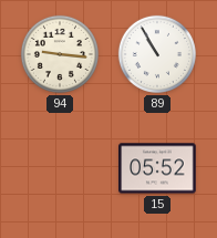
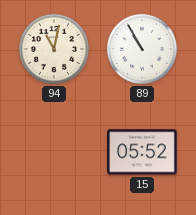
94: 9:16 -> 11:02
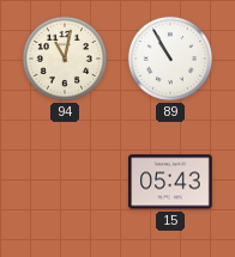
15: 05:52 -> 05:43
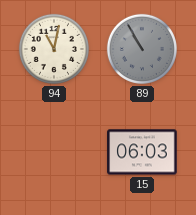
89 dial: white -> grey
15: 05:43 -> 06:03
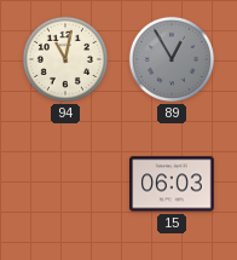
89: 10:55 -> 12:55
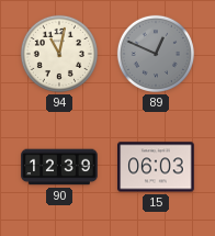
89: 12:55 -> 12:49
90: none -> 12:39
